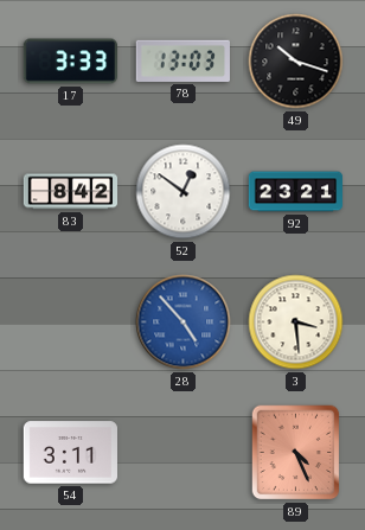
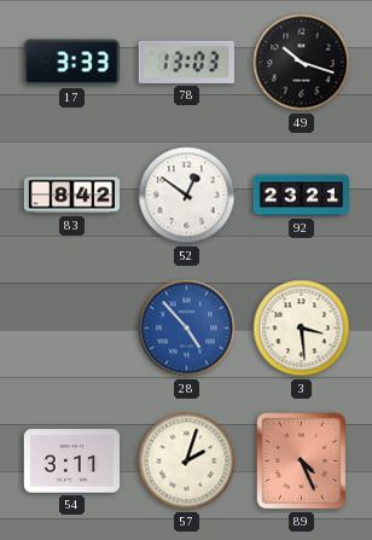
57: none -> 2:03
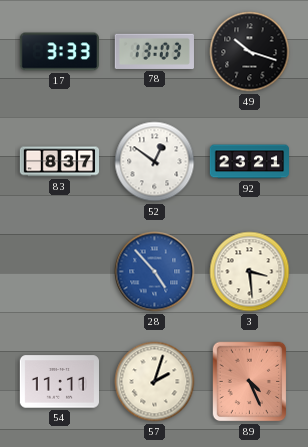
83: 8:42 -> 8:37
54: 3:11 -> 11:11
